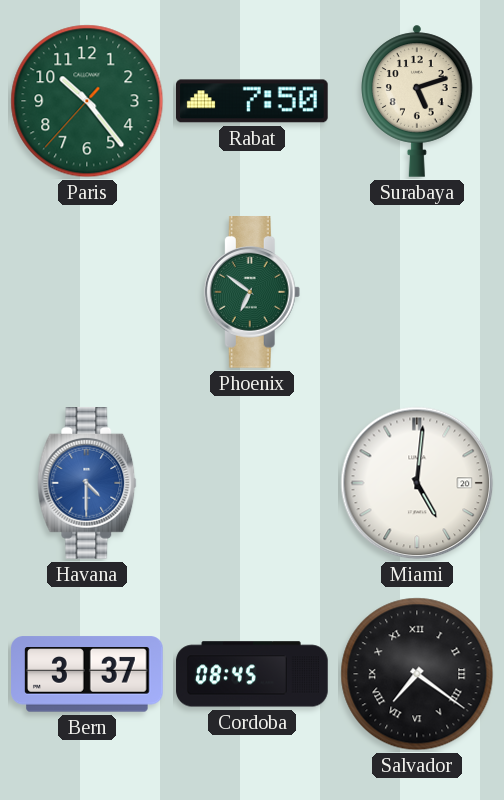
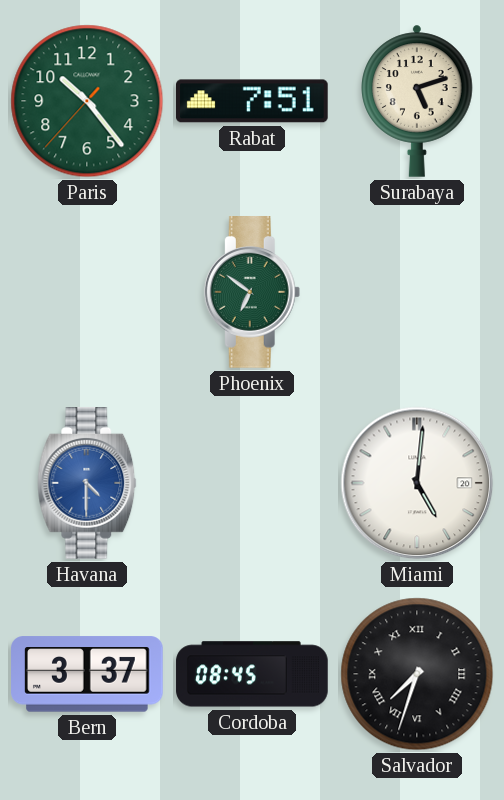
Rabat: 7:50 -> 7:51
Salvador: 7:21 -> 7:33
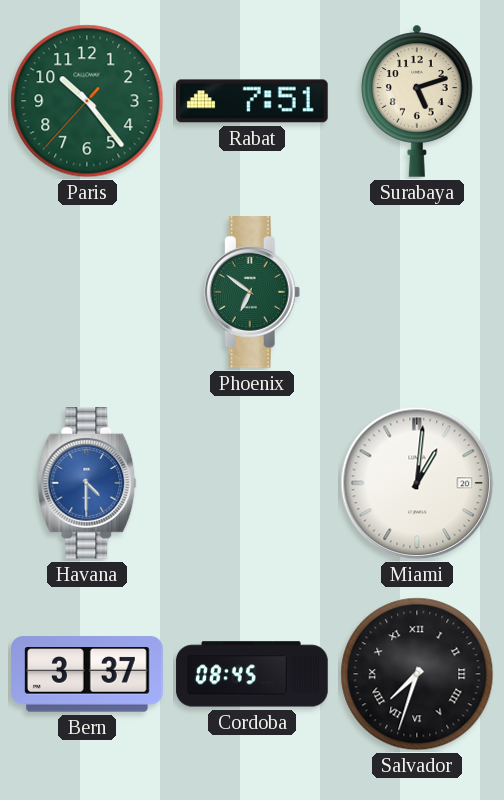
Miami: 5:01 -> 1:01
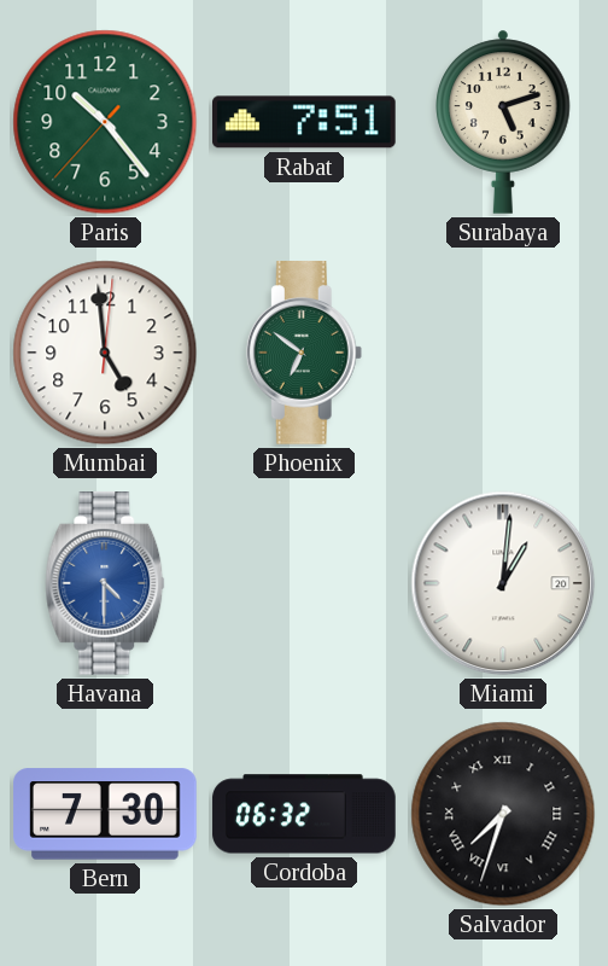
Mumbai: none -> 4:59
Bern: 3:37 -> 7:30
Cordoba: 08:45 -> 06:32
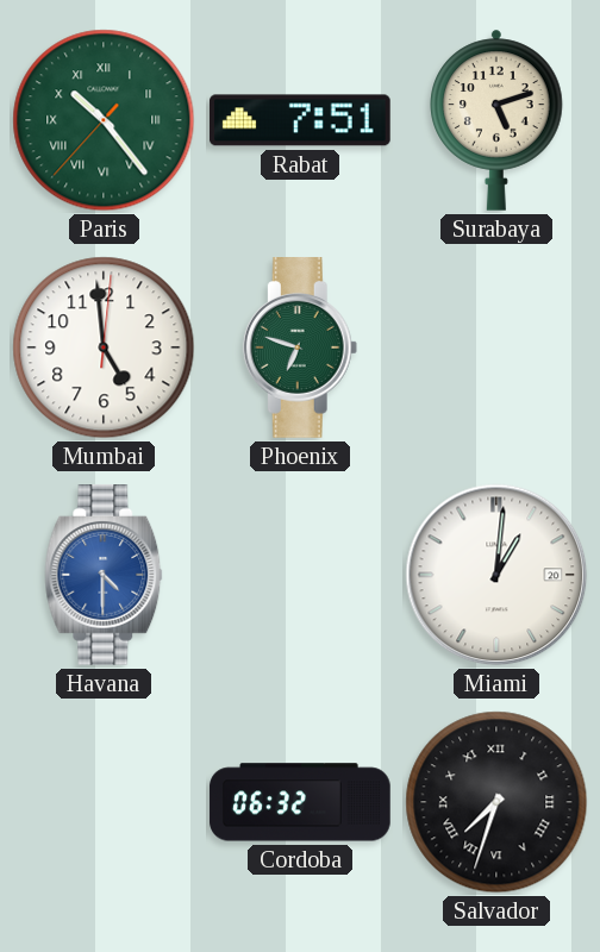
Paris numerals: Arabic -> Roman
Phoenix: 6:51 -> 6:48
Bern: 7:30 -> none
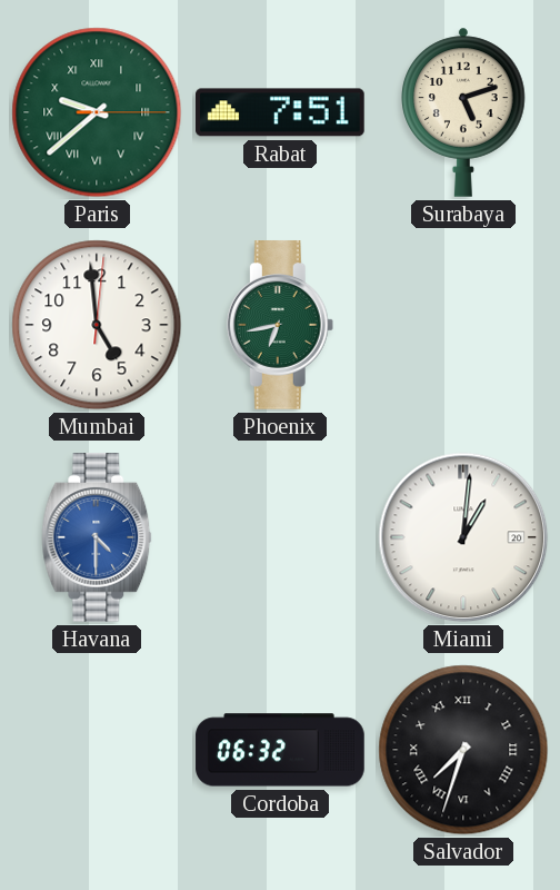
Paris: 10:23 -> 9:38
Phoenix: 6:48 -> 6:43
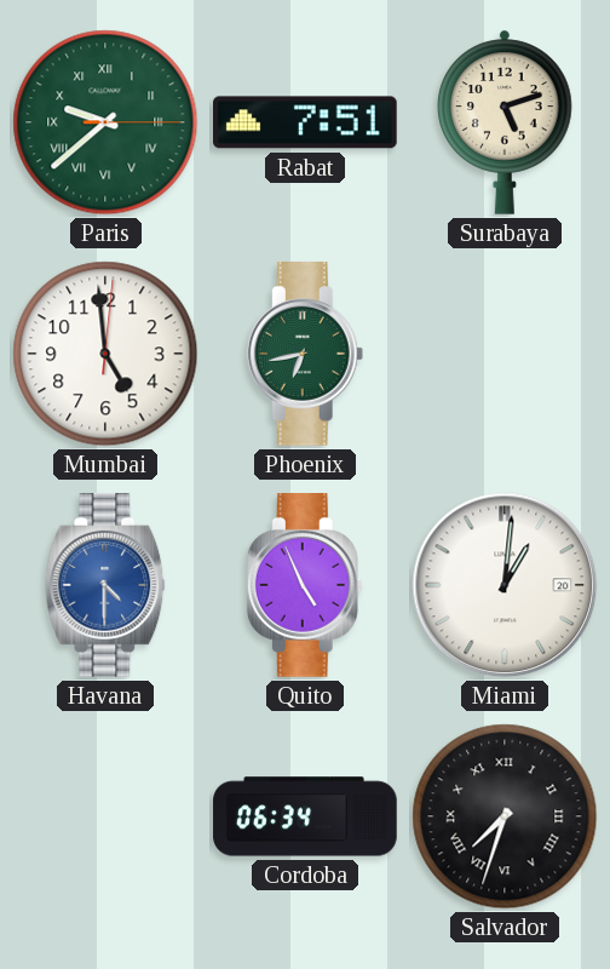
Quito: none -> 4:56
Cordoba: 06:32 -> 06:34
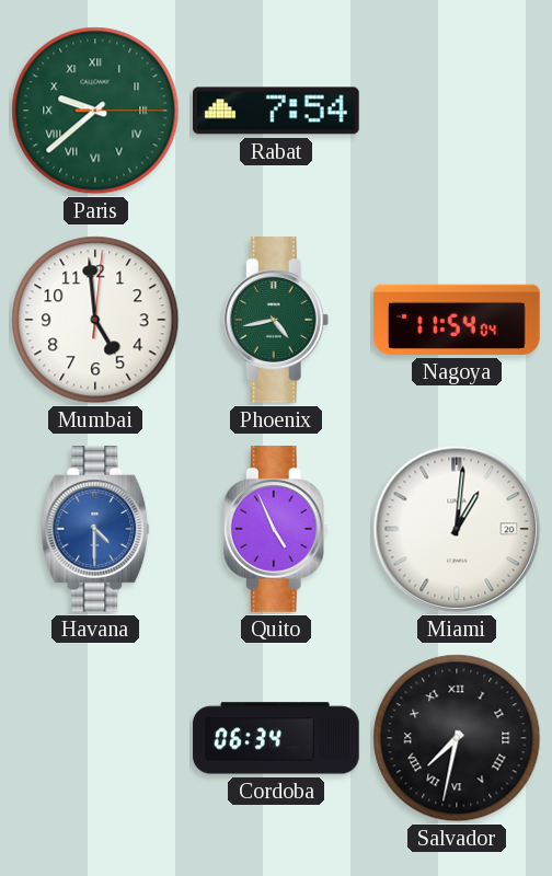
Rabat: 7:51 -> 7:54
Surabaya: 5:12 -> none
Phoenix: 6:43 -> 4:43
Nagoya: none -> 11:54
Salvador: 7:33 -> 7:32
